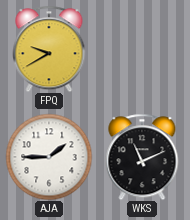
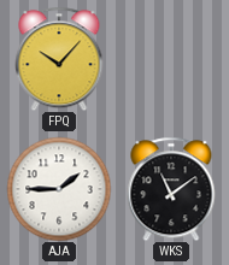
FPQ: 9:40 -> 10:07
WKS: 11:11 -> 11:09
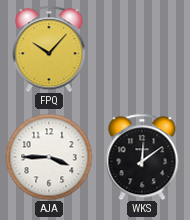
AJA: 1:45 -> 3:45
WKS: 11:09 -> 12:09
